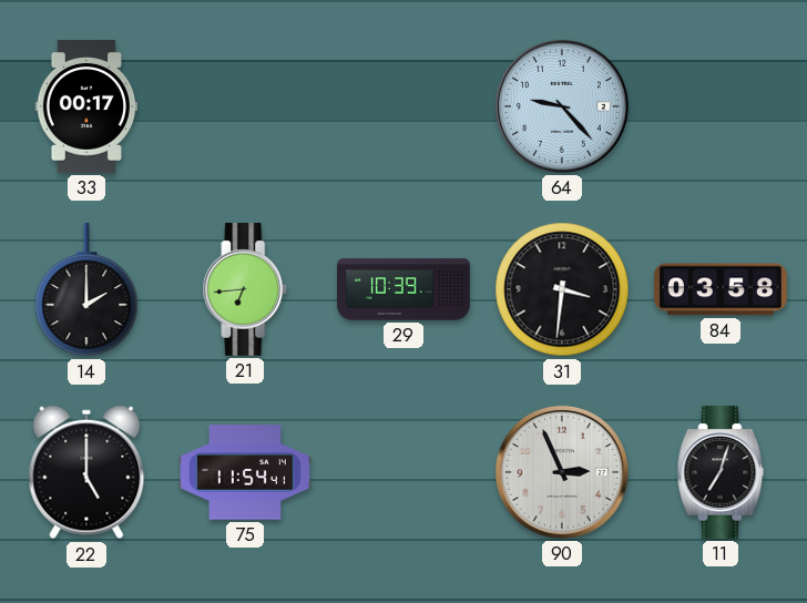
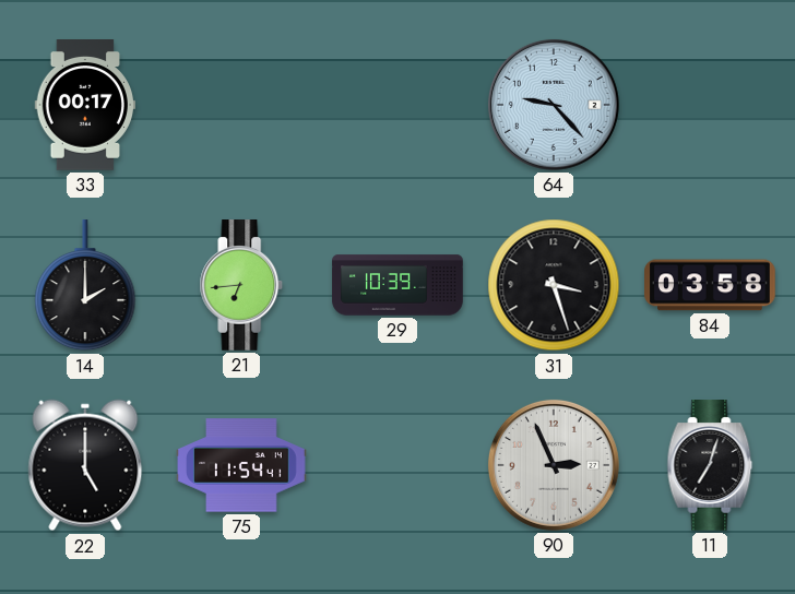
31: 3:31 -> 3:27
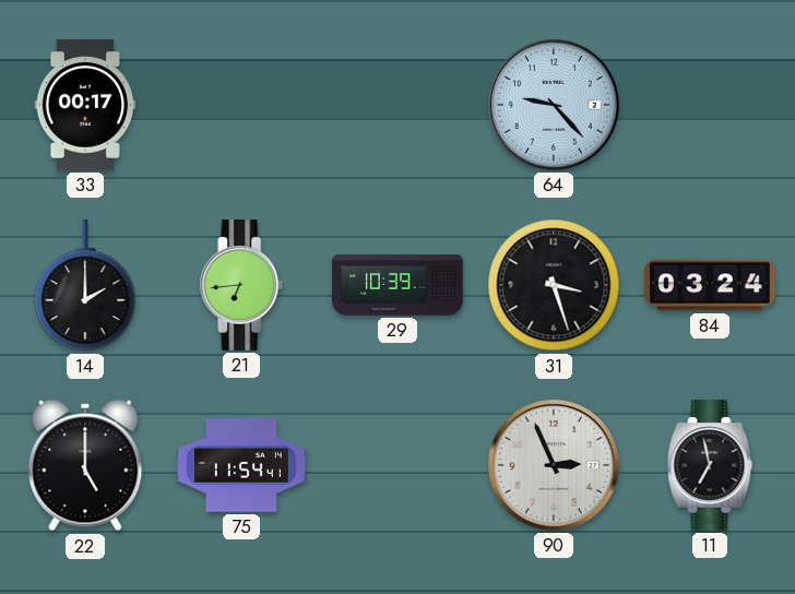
84: 03:58 -> 03:24
11: 7:03 -> 6:58
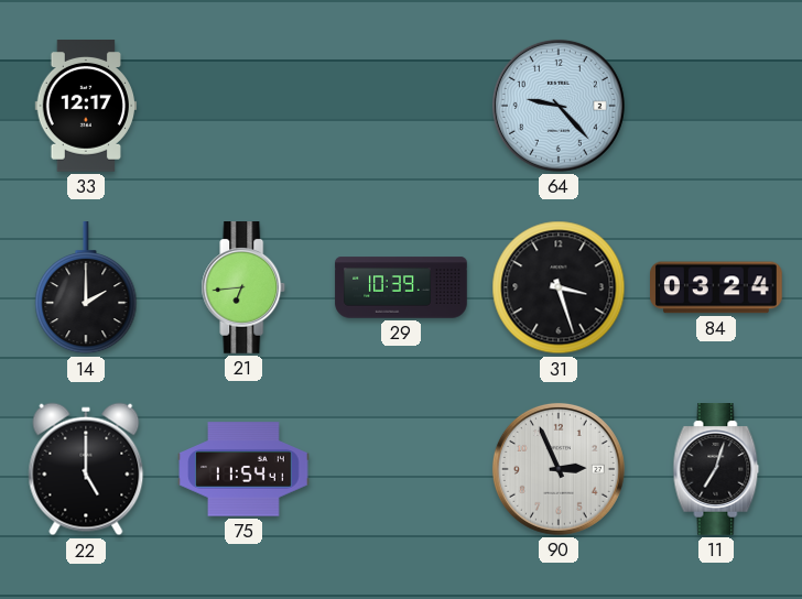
33: 00:17 -> 12:17
11: 6:58 -> 7:03
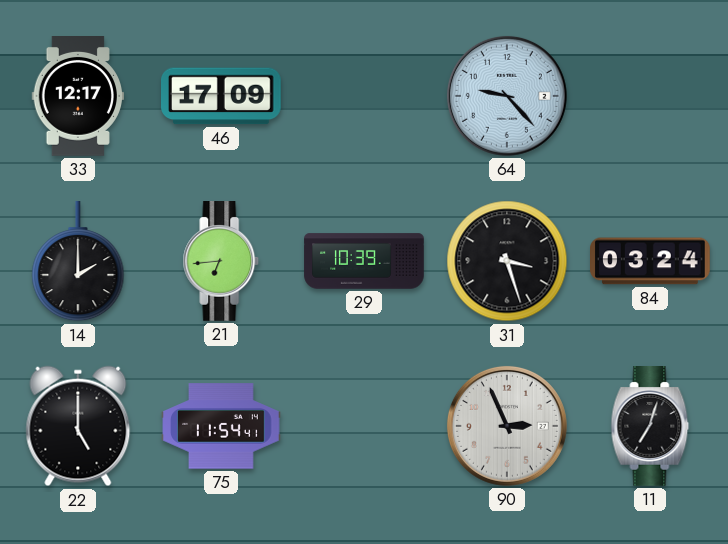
46: none -> 17:09
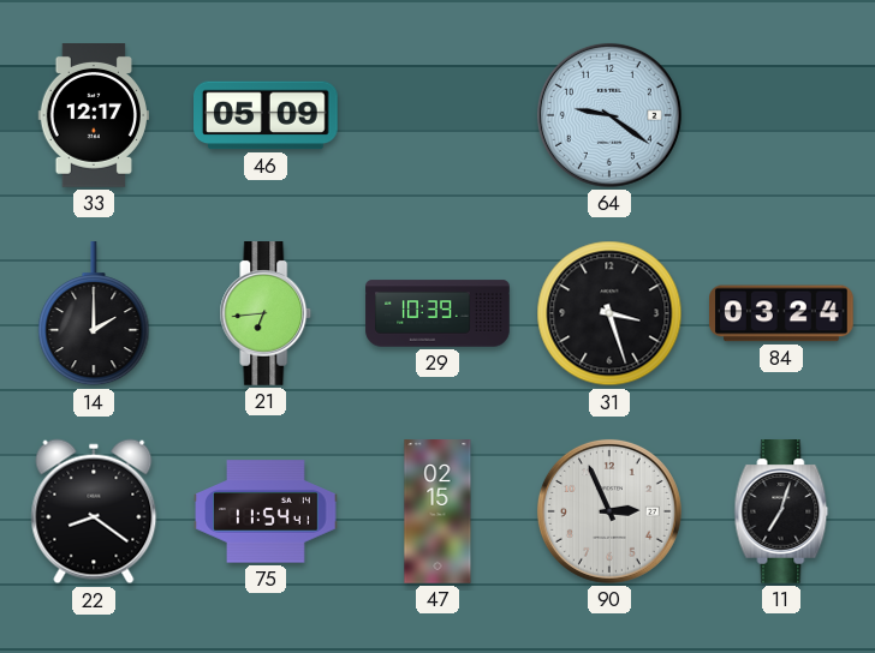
46: 17:09 -> 05:09
64: 9:23 -> 9:21
22: 5:00 -> 8:21
47: none -> 02:15
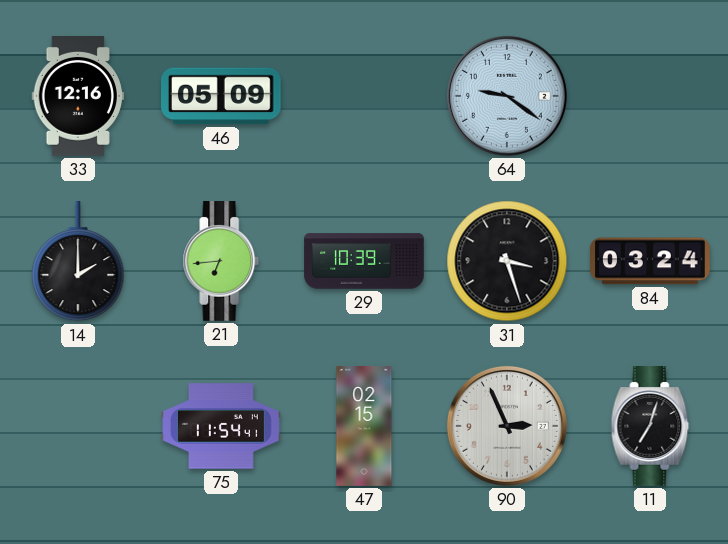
33: 12:17 -> 12:16
22: 8:21 -> none
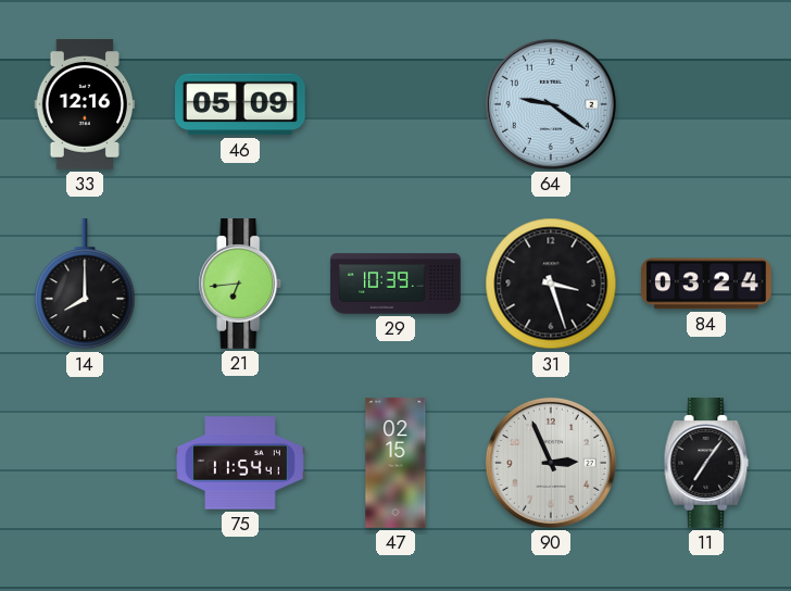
14: 2:00 -> 8:00
11: 7:03 -> 7:06
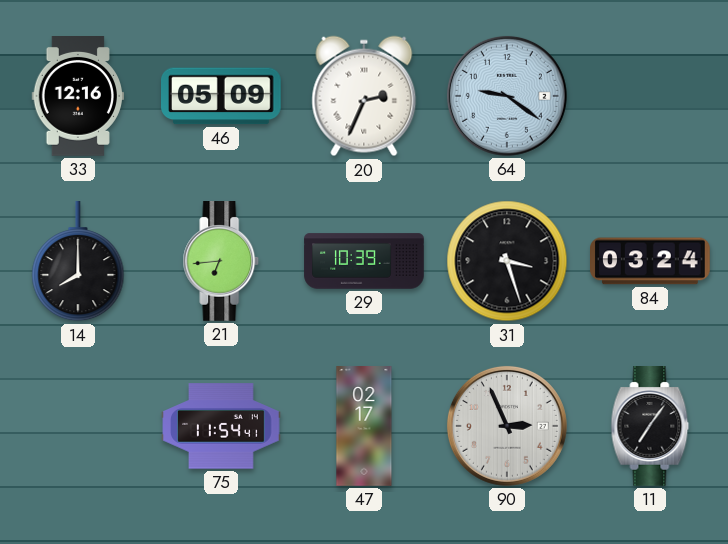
20: none -> 2:34
47: 02:15 -> 02:17
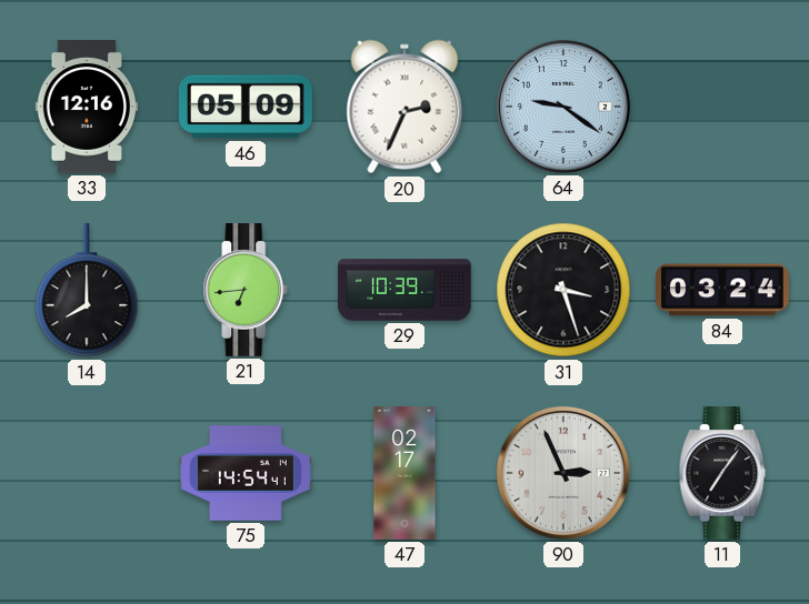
75: 11:54 -> 14:54
